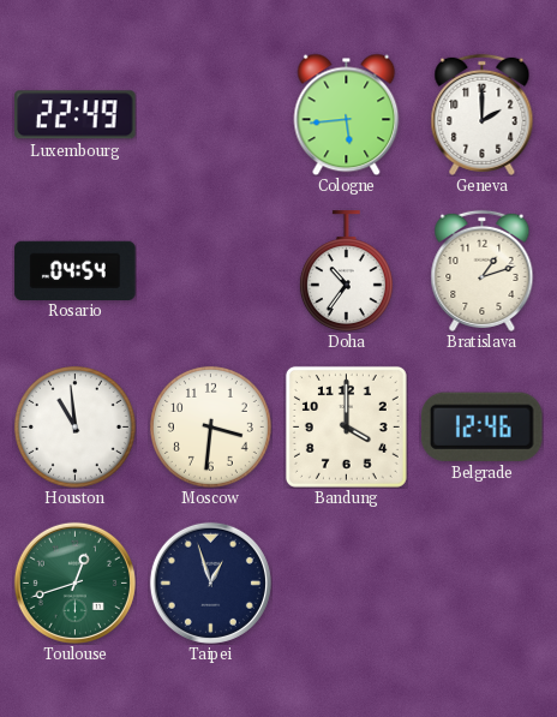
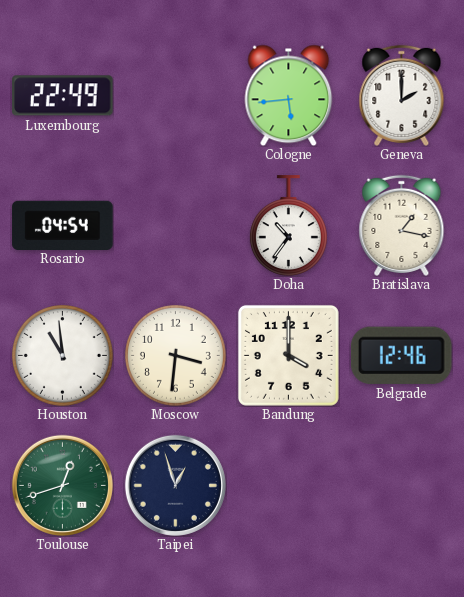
Bratislava: 1:12 -> 1:17
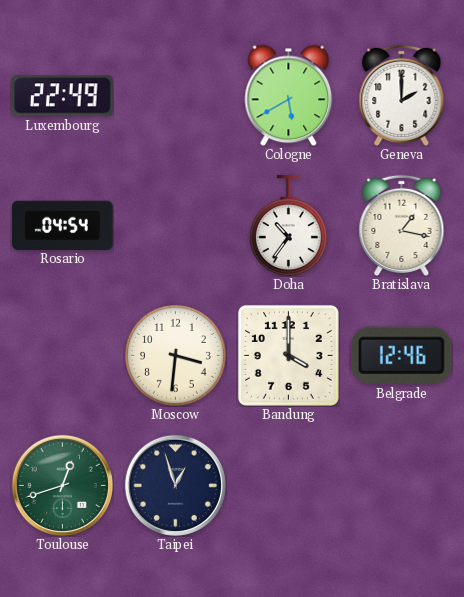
Cologne: 5:44 -> 5:40
Houston: 10:59 -> none
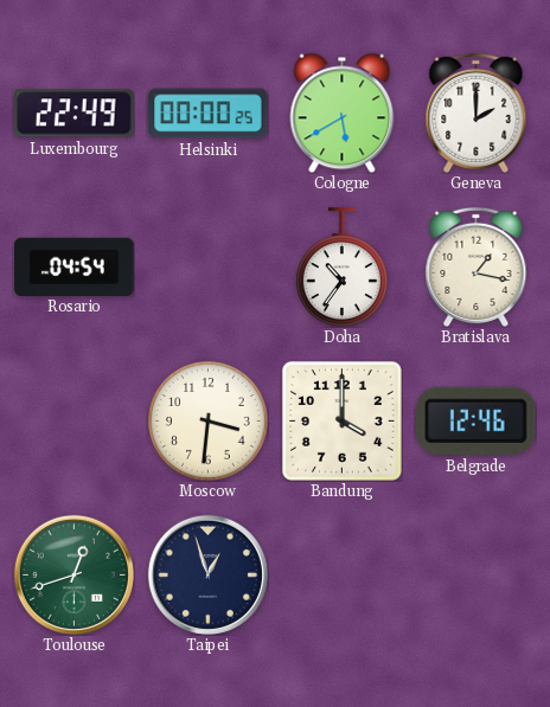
Helsinki: none -> 00:00
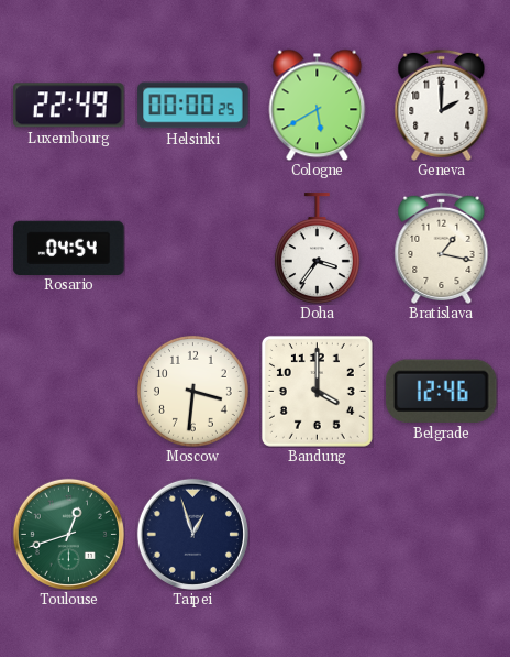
Doha: 10:36 -> 3:36
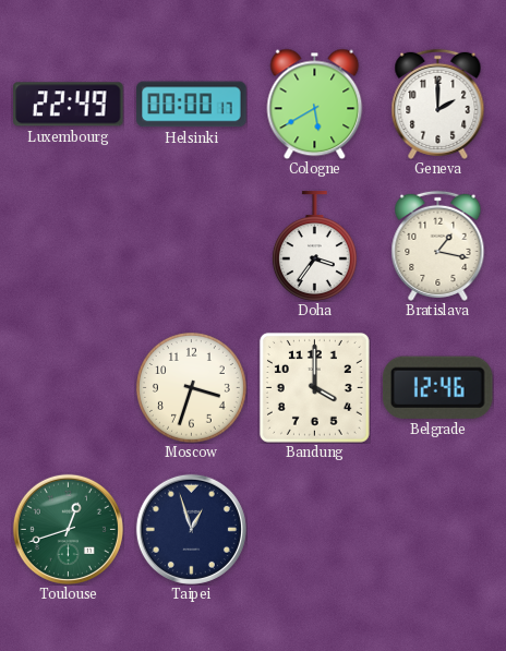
Helsinki: 00:00:25 -> 00:00:17
Rosario: 04:54 -> none
Moscow: 3:31 -> 3:33
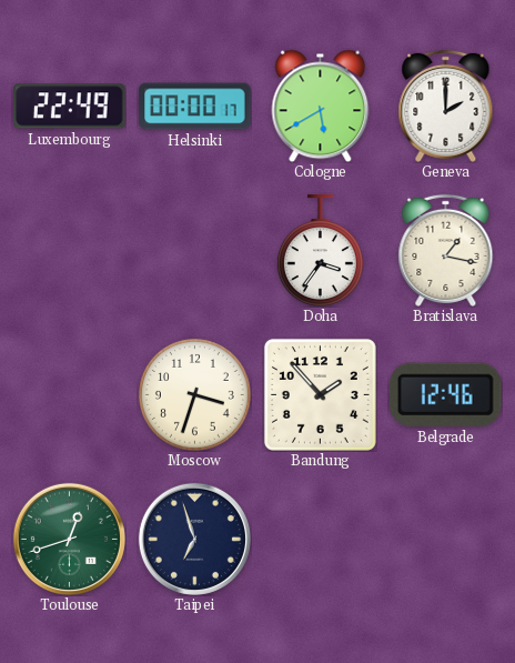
Bandung: 4:00 -> 1:53
Taipei: 12:57 -> 6:57
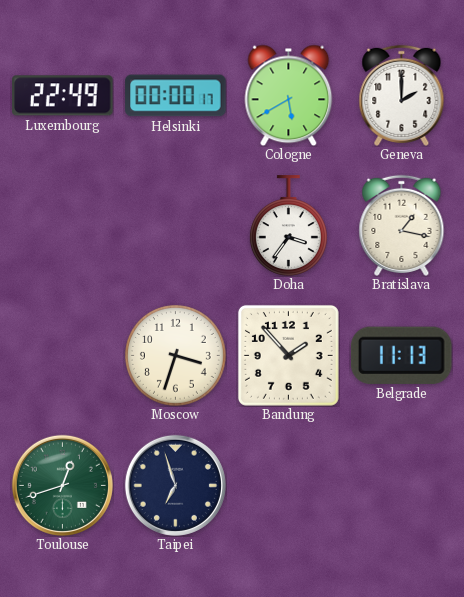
Belgrade: 12:46 -> 11:13
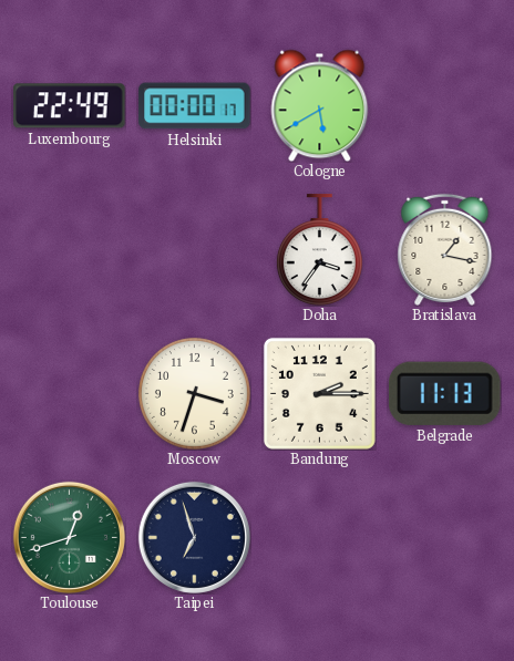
Geneva: 2:00 -> none
Bandung: 1:53 -> 2:15
